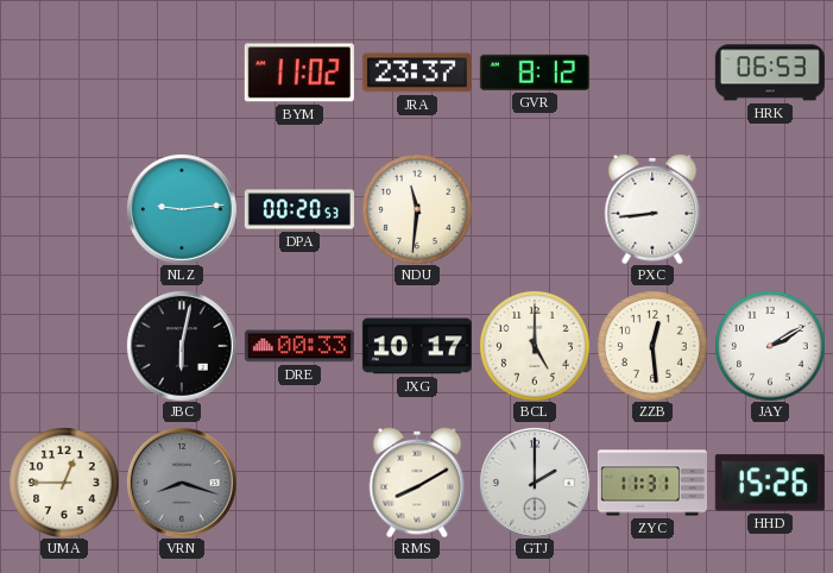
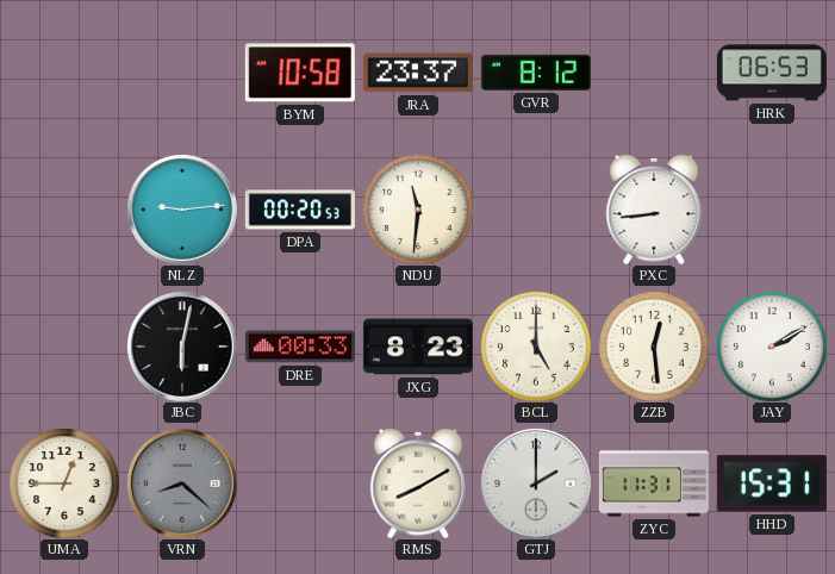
BYM: 11:02 -> 10:58
JXG: 10:17 -> 8:23
VRN: 8:18 -> 8:22
HHD: 15:26 -> 15:31
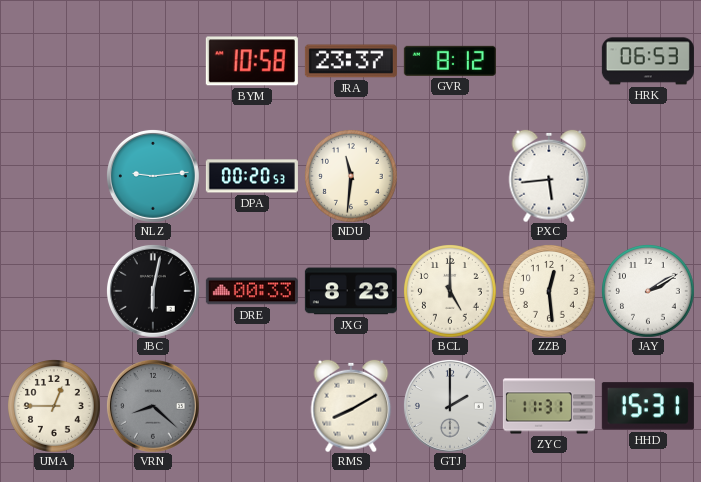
PXC: 8:44 -> 5:44
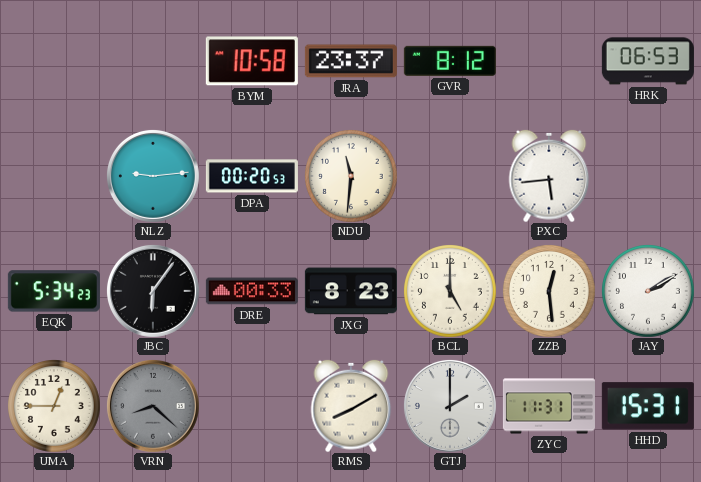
EQK: none -> 5:34
JBC: 6:02 -> 6:06
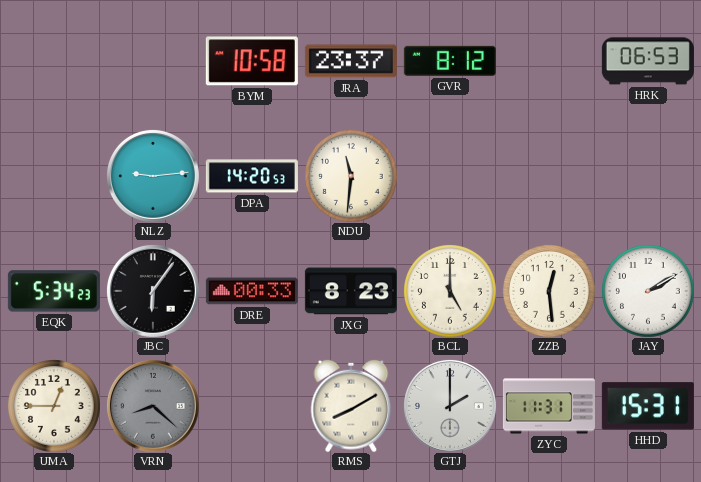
DPA: 00:20 -> 14:20
PXC: 5:44 -> none
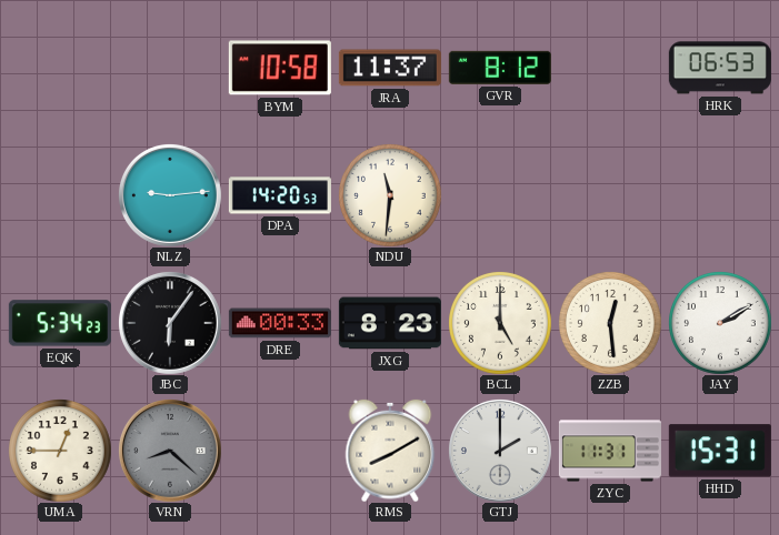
JRA: 23:37 -> 11:37
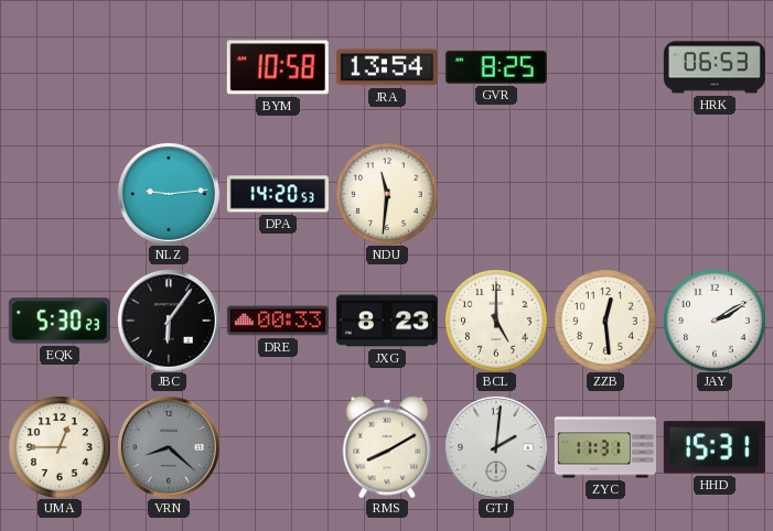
JRA: 11:37 -> 13:54
GVR: 8:12 -> 8:25
EQK: 5:34 -> 5:30
GTJ: 2:00 -> 2:01
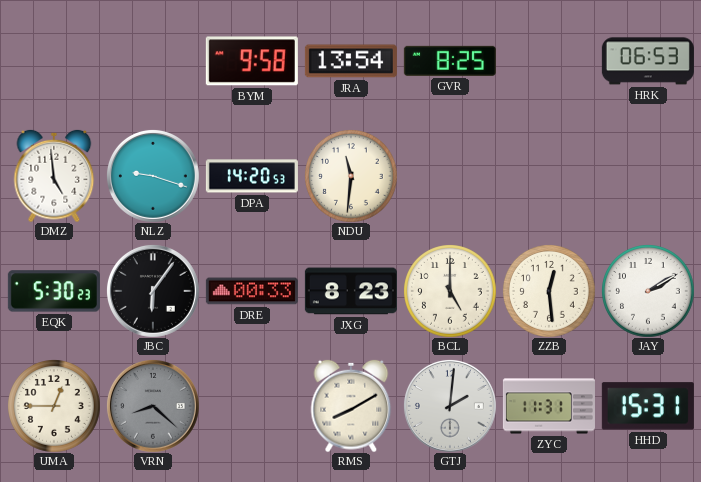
BYM: 10:58 -> 9:58
DMZ: none -> 4:59
NLZ: 9:14 -> 9:18
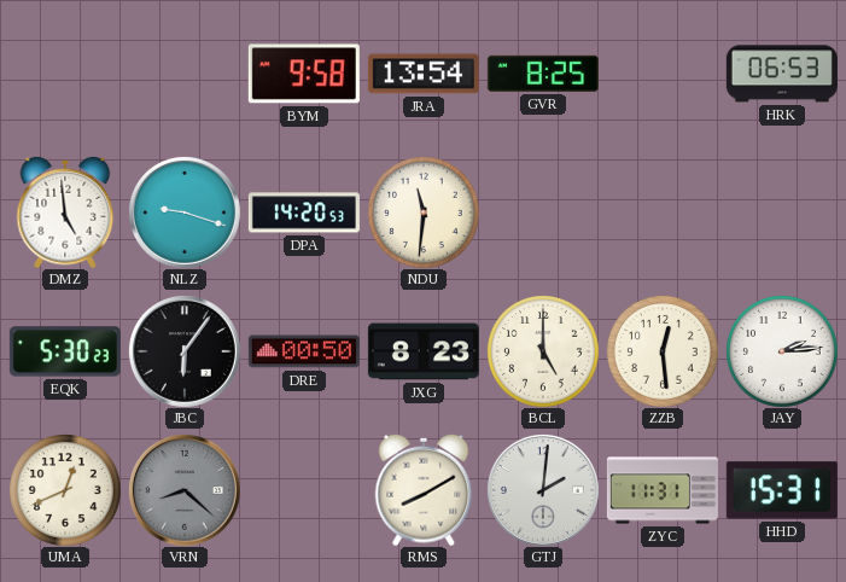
DRE: 00:33 -> 00:50
JAY: 2:10 -> 2:14
UMA: 12:45 -> 12:41
